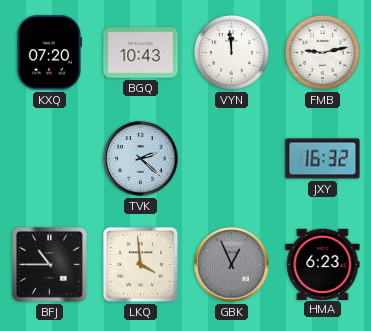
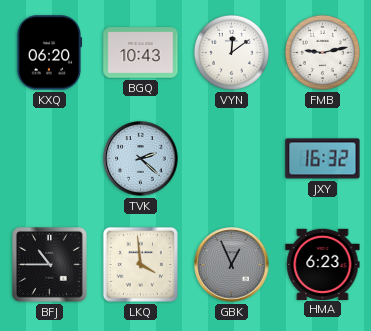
KXQ: 07:20 -> 06:20
VYN: 11:59 -> 12:09
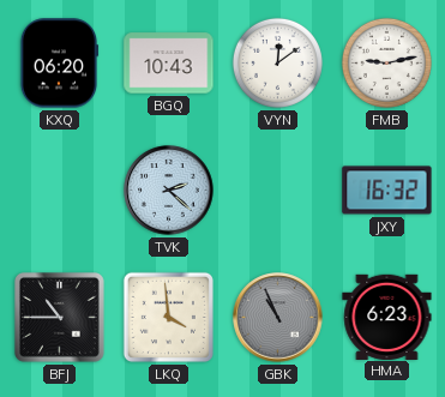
GBK: 12:56 -> 10:56
